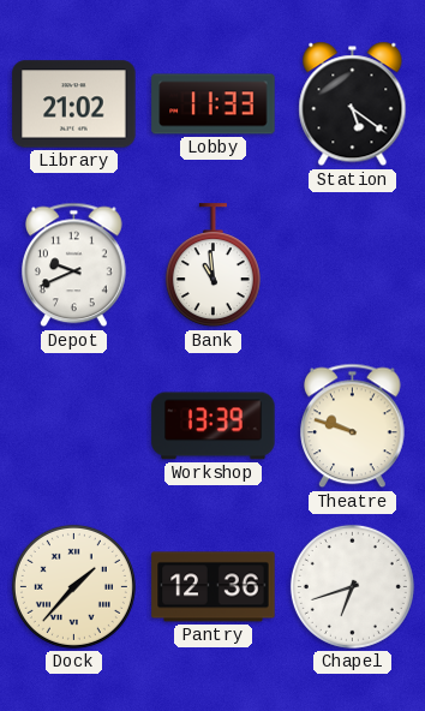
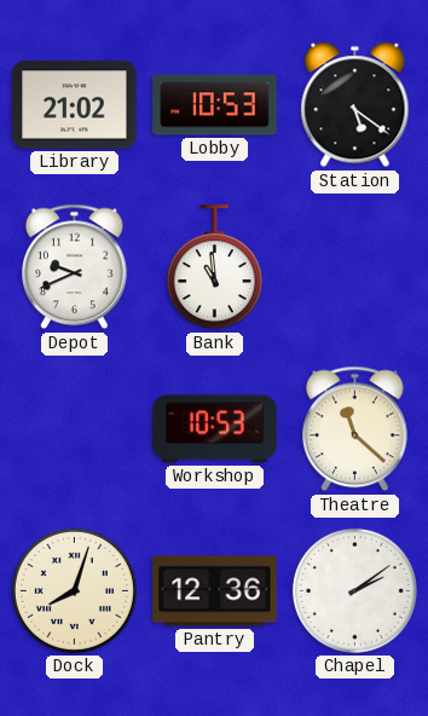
Lobby: 11:33 -> 10:53
Workshop: 13:39 -> 10:53
Theatre: 9:48 -> 11:22
Dock: 1:37 -> 8:03
Chapel: 6:42 -> 2:09
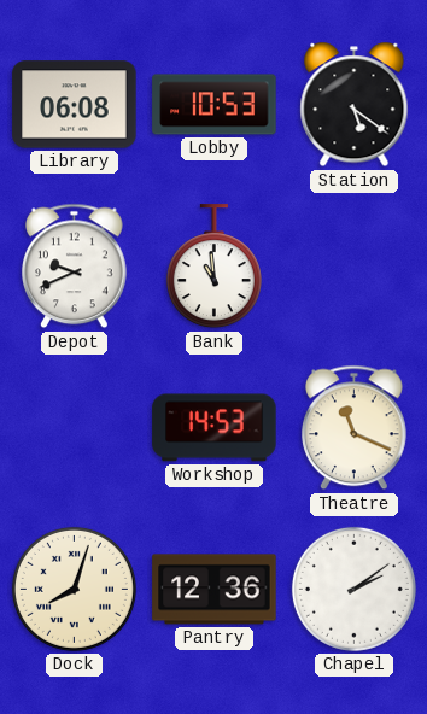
Library: 21:02 -> 06:08
Workshop: 10:53 -> 14:53
Theatre: 11:22 -> 11:19
